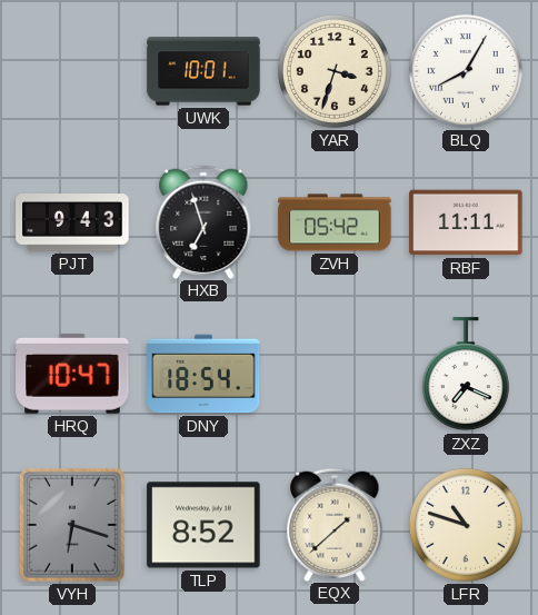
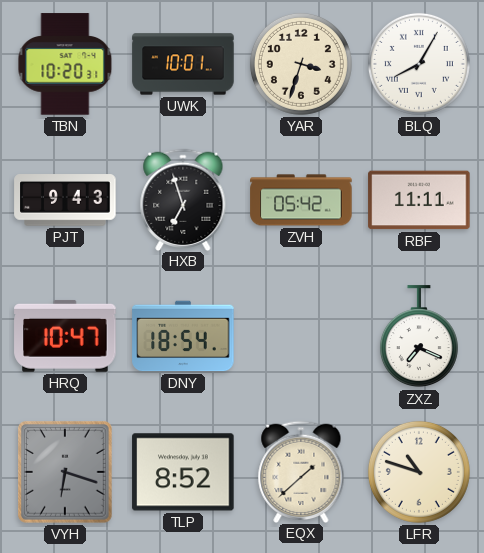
TBN: none -> 10:20
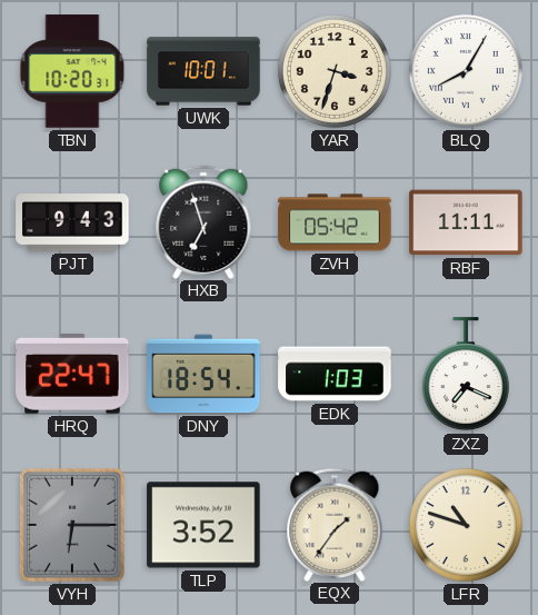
HRQ: 10:47 -> 22:47
EDK: none -> 1:03
VYH: 6:18 -> 6:15
TLP: 8:52 -> 3:52
EQX: 1:38 -> 1:36
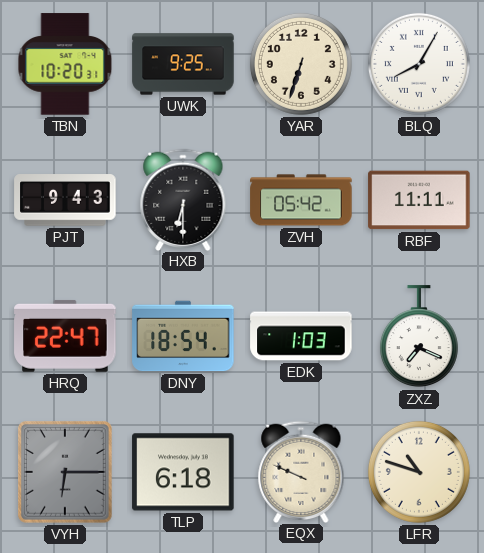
UWK: 10:01 -> 9:25
YAR: 3:33 -> 6:33
HXB: 6:57 -> 6:30
TLP: 3:52 -> 6:18
EQX: 1:36 -> 9:49
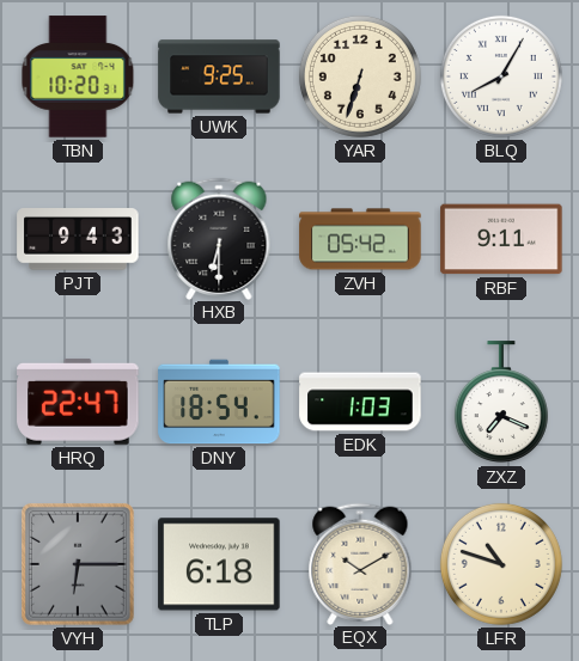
RBF: 11:11 -> 9:11
EQX: 9:49 -> 10:10
